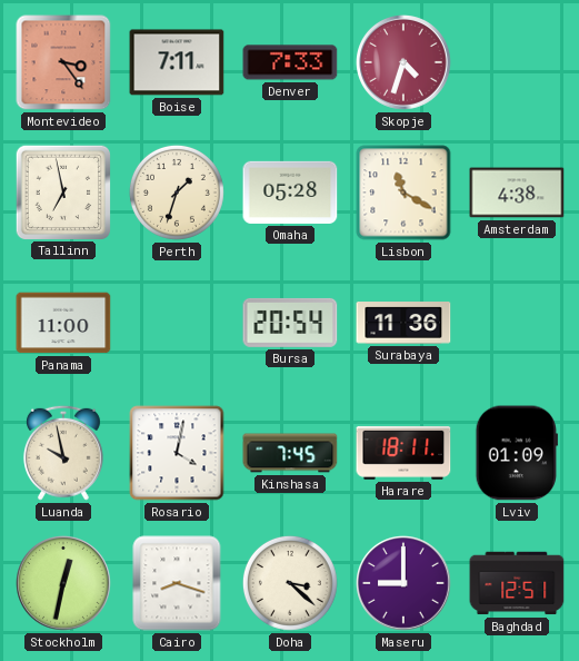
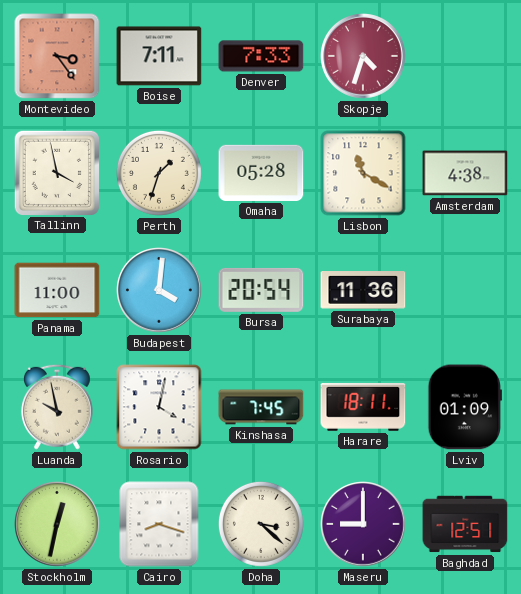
Tallinn: 6:58 -> 3:58
Budapest: none -> 4:01
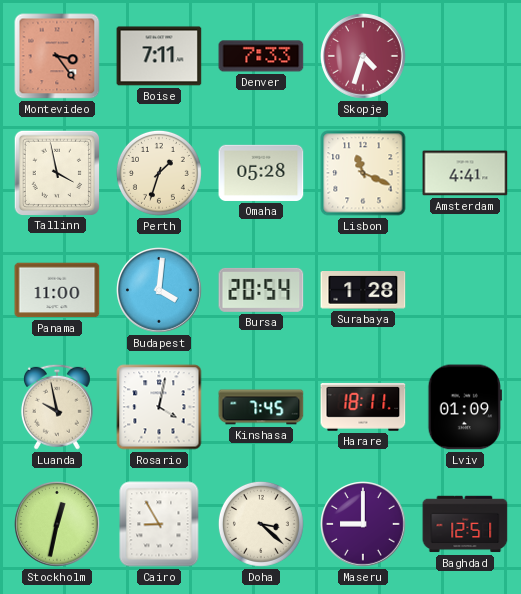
Lisbon: 11:20 -> 11:19
Amsterdam: 4:38 -> 4:41
Surabaya: 11:36 -> 1:28
Cairo: 8:18 -> 8:55
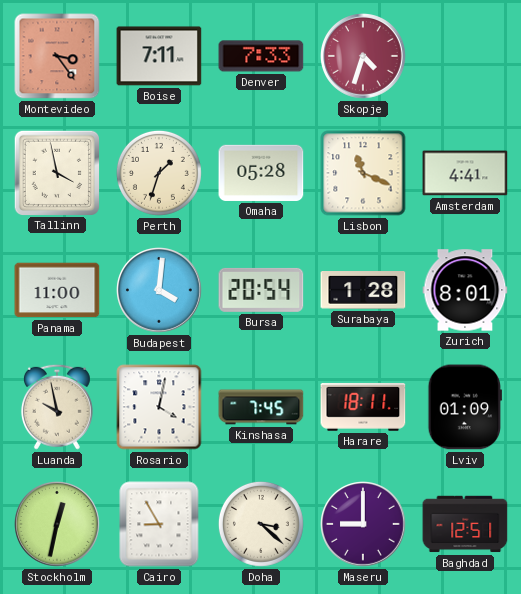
Zurich: none -> 8:01
